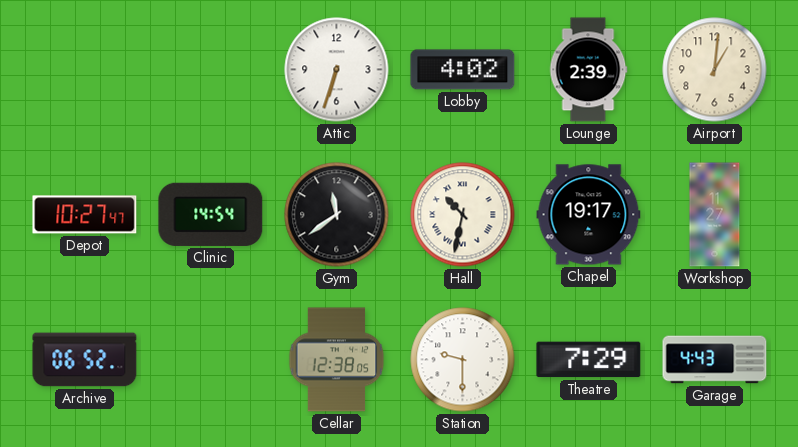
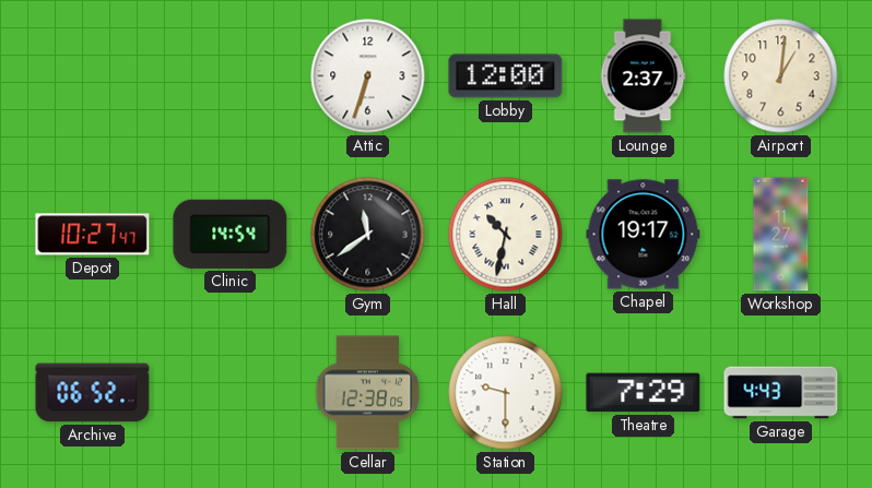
Lobby: 4:02 -> 12:00
Lounge: 2:39 -> 2:37
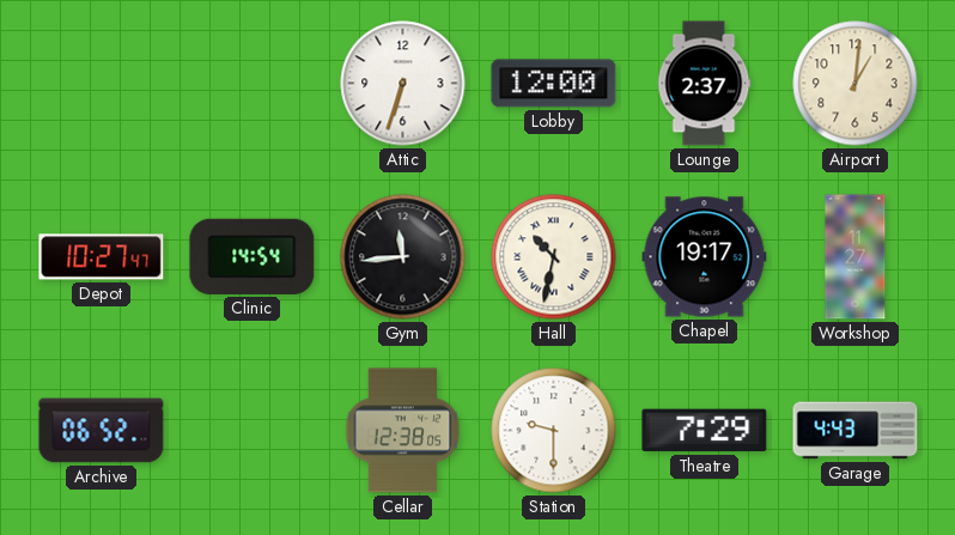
Gym: 11:39 -> 11:44
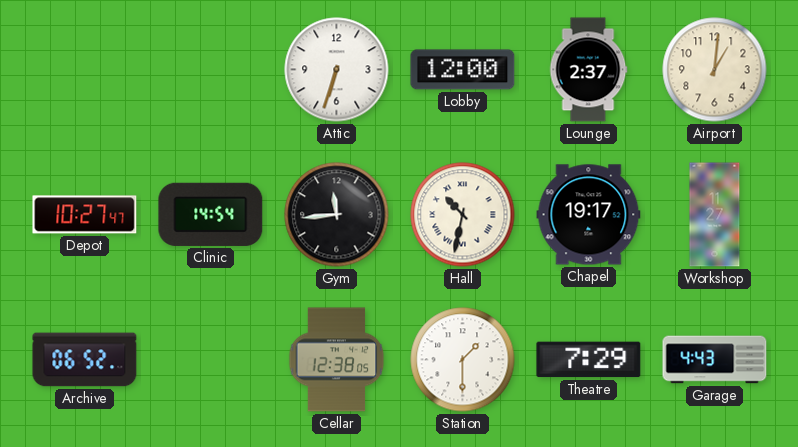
Station: 9:30 -> 1:30
